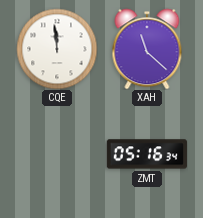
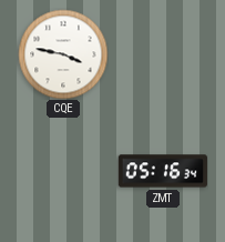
CQE: 11:59 -> 3:47
XAH: 11:22 -> none
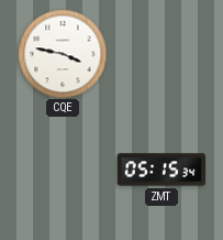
ZMT: 05:16 -> 05:15
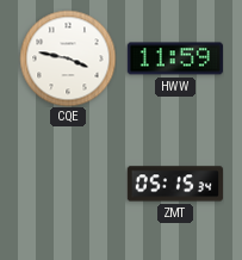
HWW: none -> 11:59
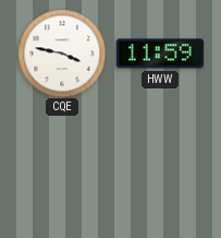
ZMT: 05:15 -> none
